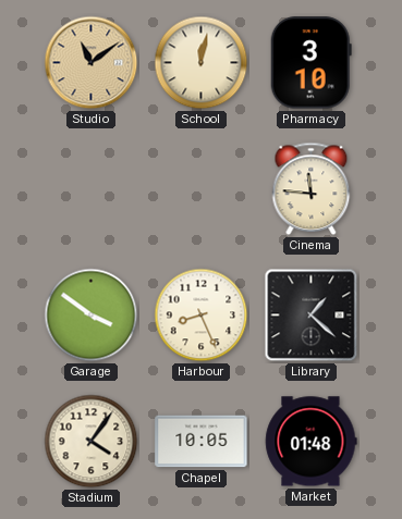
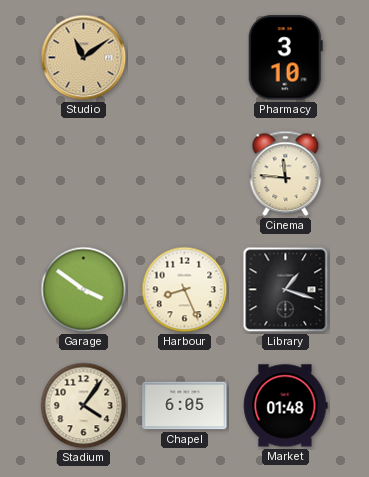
School: 12:02 -> none
Library: 1:22 -> 1:18
Chapel: 10:05 -> 6:05
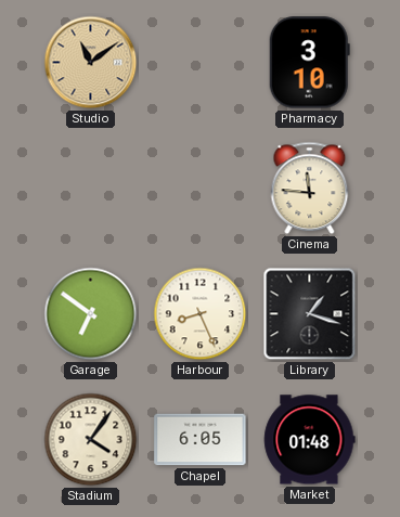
Garage: 3:51 -> 6:51
